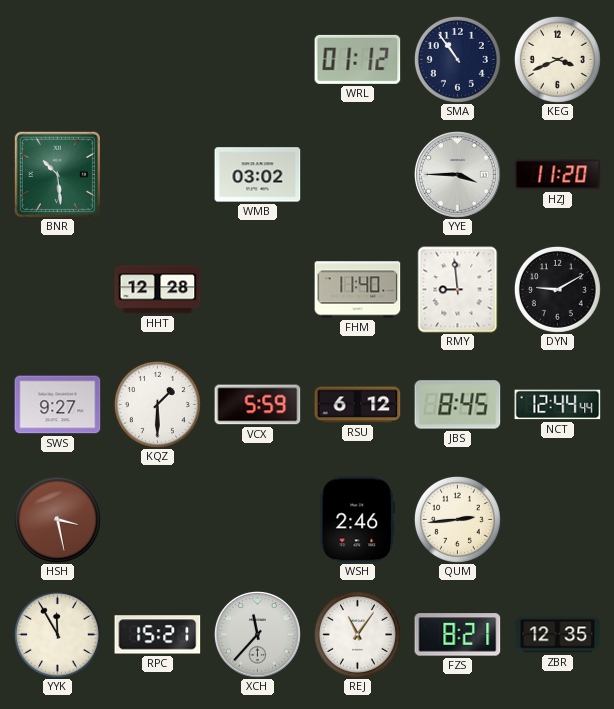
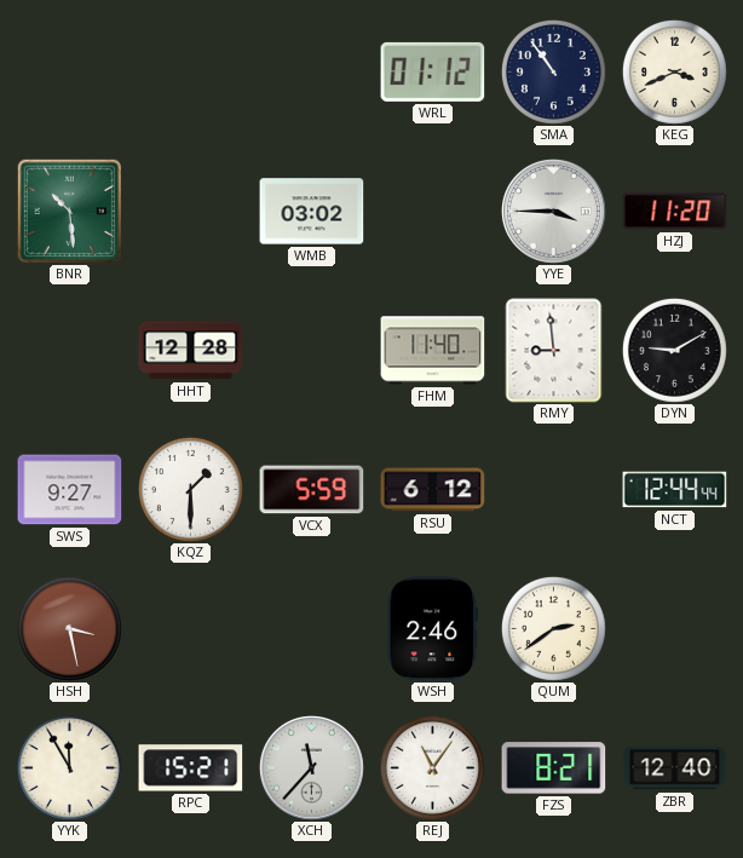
JBS: 8:45 -> none
QUM: 2:44 -> 2:39
ZBR: 12:35 -> 12:40
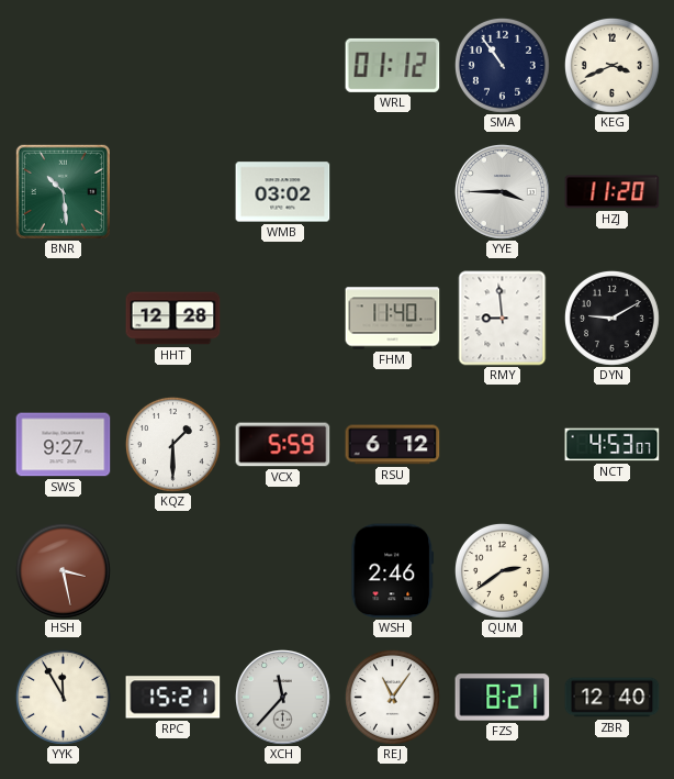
NCT: 12:44 -> 4:53
